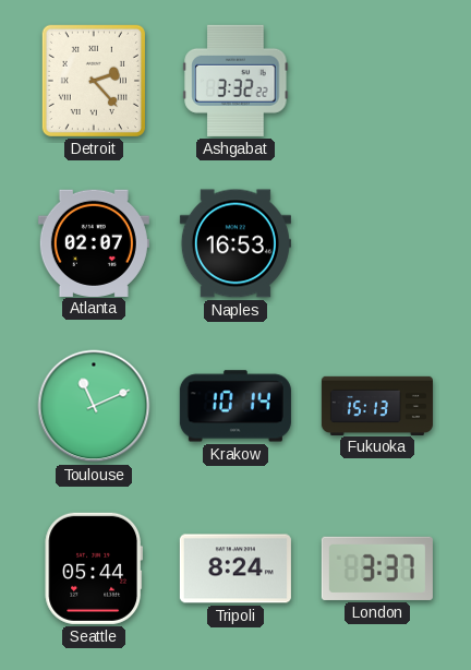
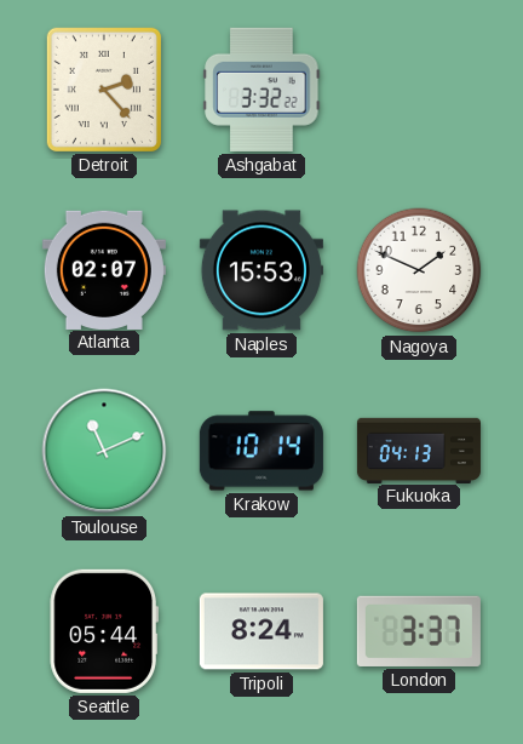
Naples: 16:53 -> 15:53
Nagoya: none -> 1:49
Fukuoka: 15:13 -> 04:13
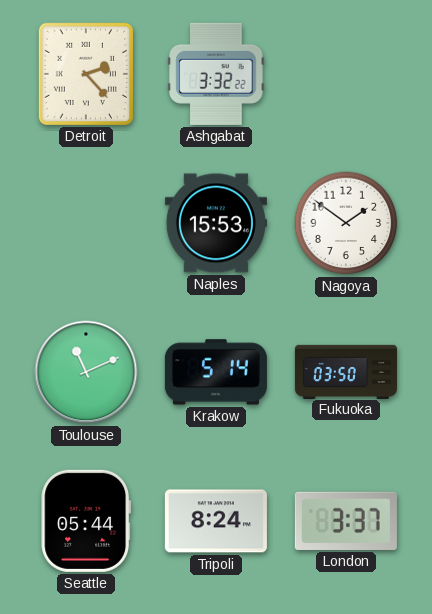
Atlanta: 02:07 -> none
Nagoya: 1:49 -> 1:51
Krakow: 10:14 -> 5:14
Fukuoka: 04:13 -> 03:50
